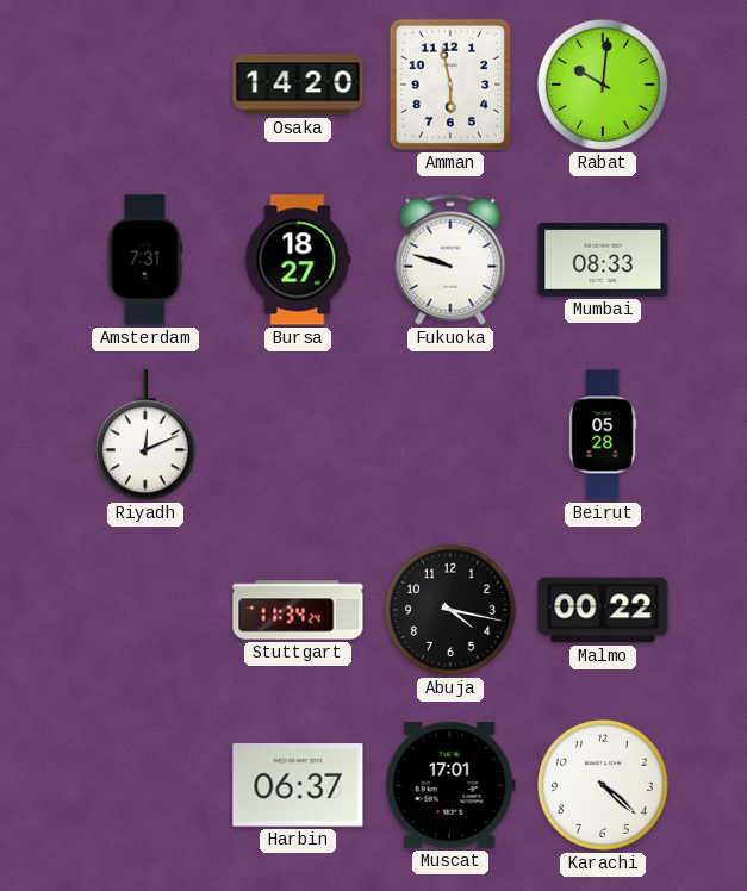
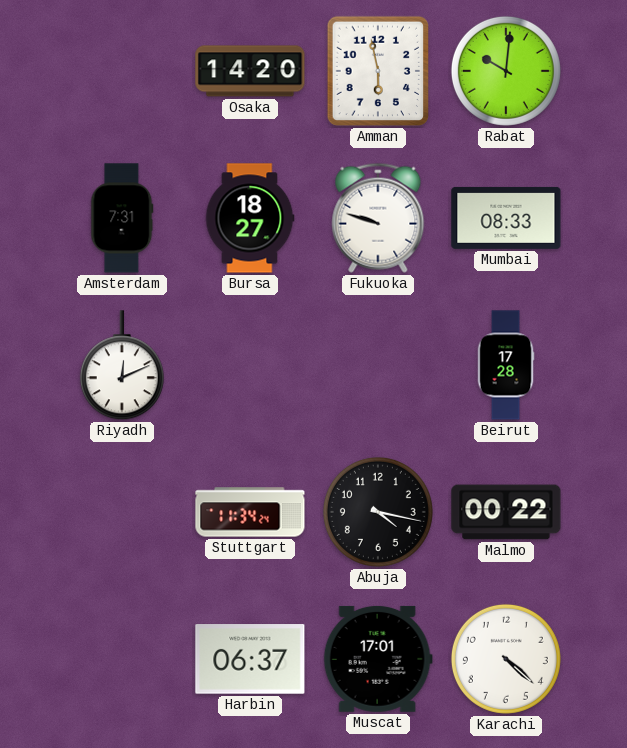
Beirut: 05:28 -> 17:28
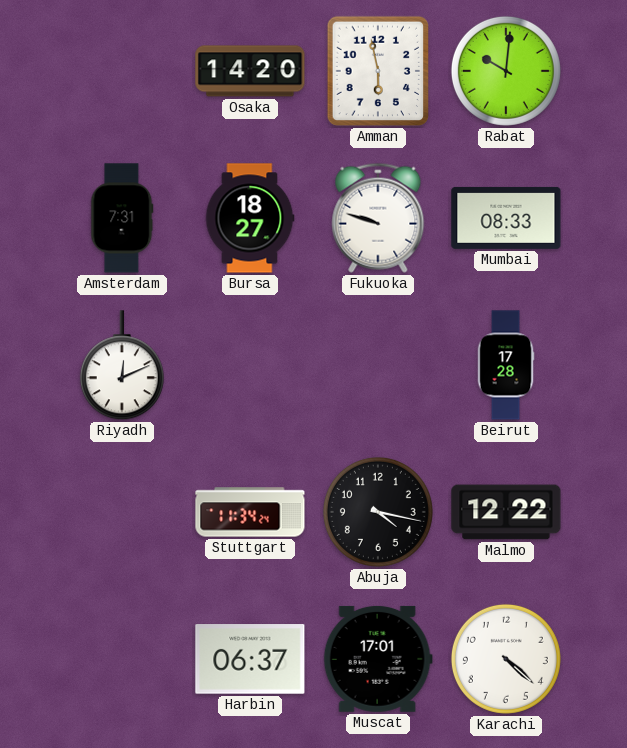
Malmo: 00:22 -> 12:22
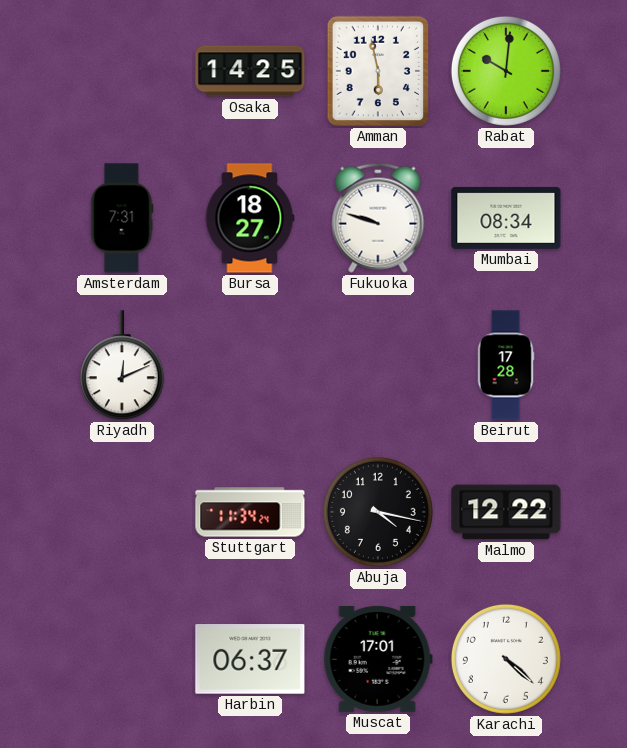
Osaka: 14:20 -> 14:25
Mumbai: 08:33 -> 08:34
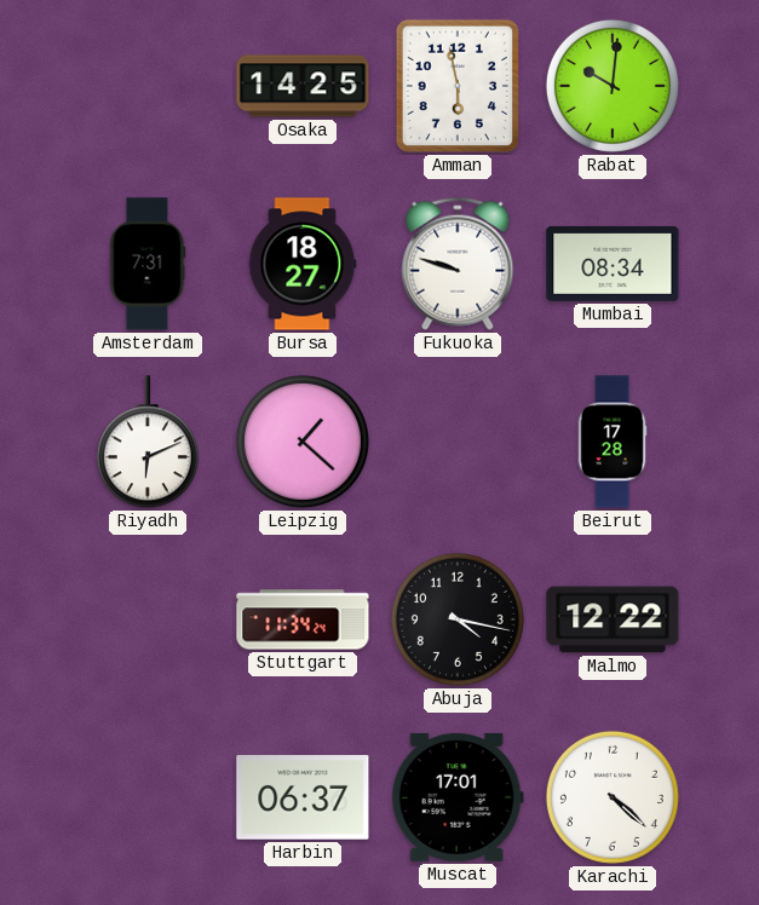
Riyadh: 12:11 -> 6:11
Leipzig: none -> 1:22
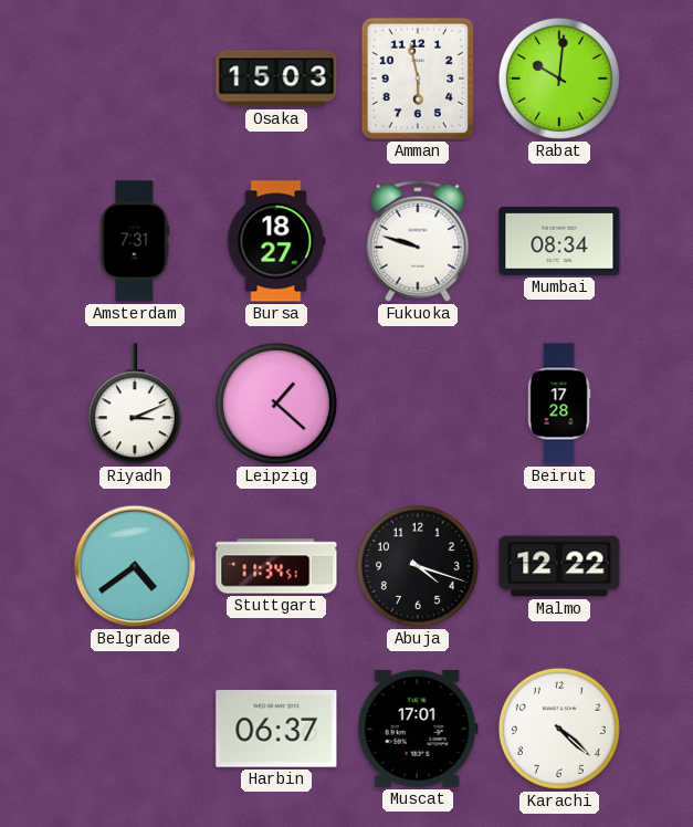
Osaka: 14:25 -> 15:03
Riyadh: 6:11 -> 3:11
Belgrade: none -> 4:39
Stuttgart: 11:34:24 -> 11:34:51
Abuja: 4:17 -> 4:18
